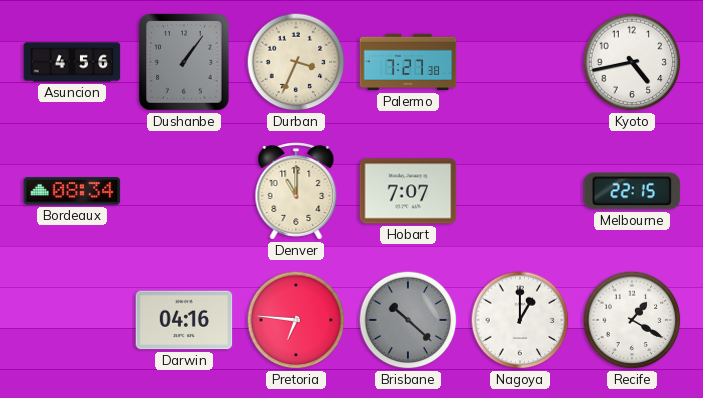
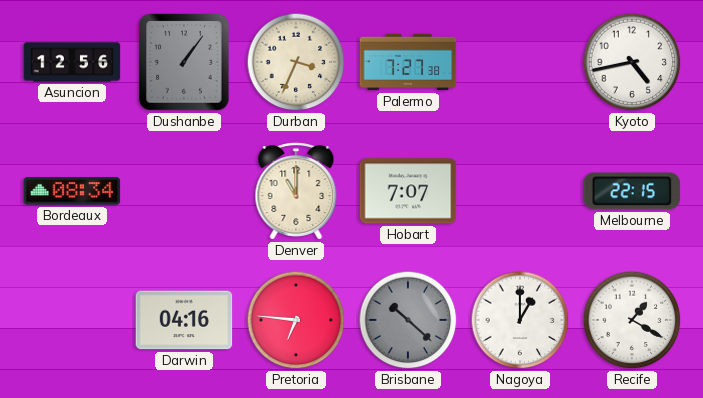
Asuncion: 4:56 -> 12:56
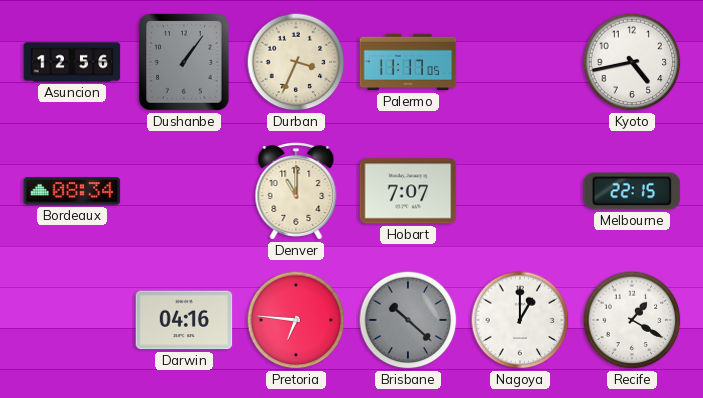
Palermo: 7:27 -> 11:17
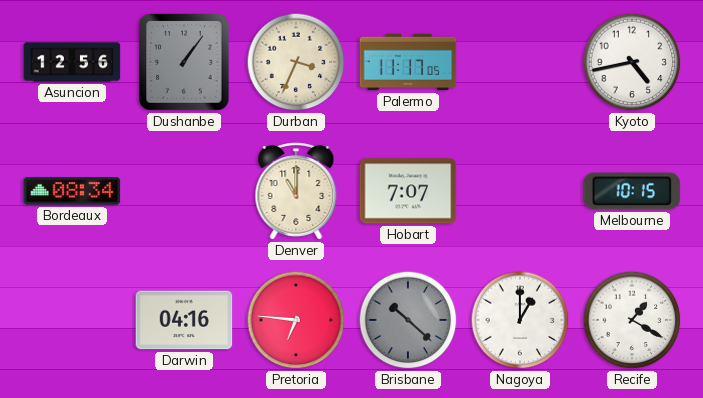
Melbourne: 22:15 -> 10:15
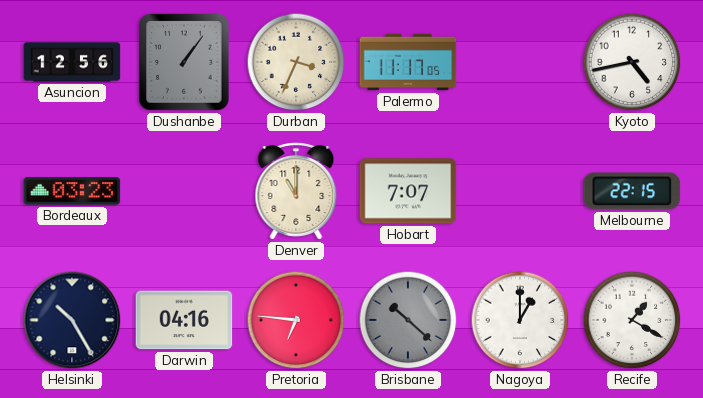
Bordeaux: 08:34 -> 03:23
Melbourne: 10:15 -> 22:15
Helsinki: none -> 10:25
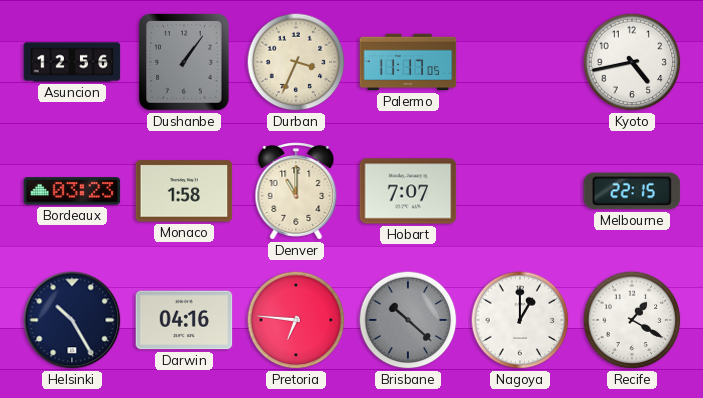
Monaco: none -> 1:58
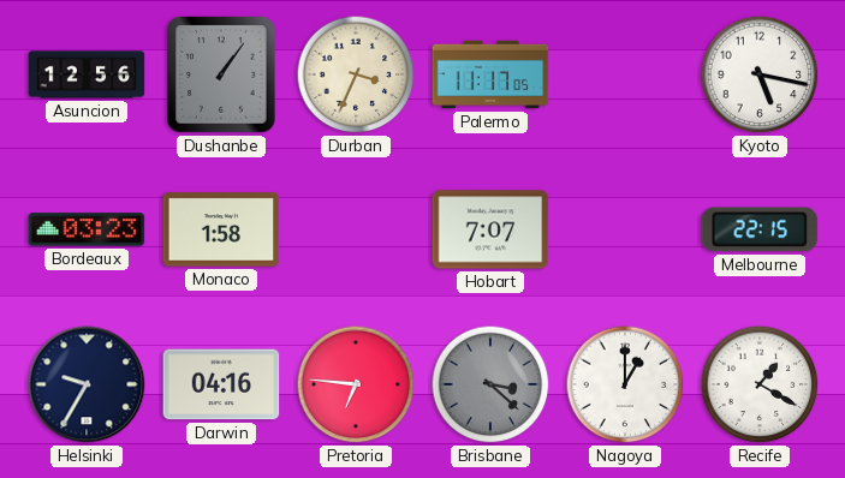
Kyoto: 4:43 -> 5:17
Denver: 11:00 -> none
Helsinki: 10:25 -> 9:35
Brisbane: 10:22 -> 3:22
